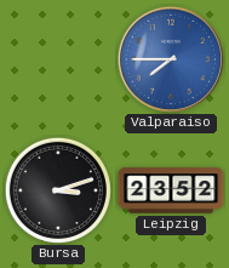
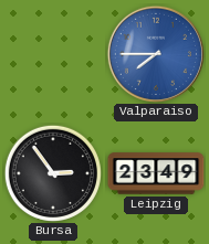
Bursa: 3:12 -> 2:54
Leipzig: 23:52 -> 23:49
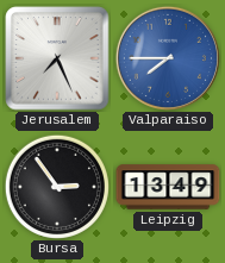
Jerusalem: none -> 7:26
Leipzig: 23:49 -> 13:49
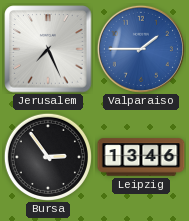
Valparaiso: 7:45 -> 1:45
Leipzig: 13:49 -> 13:46
